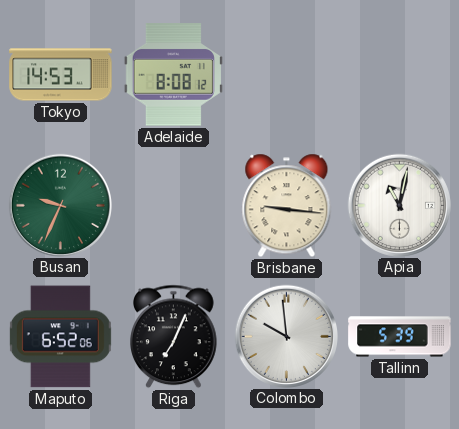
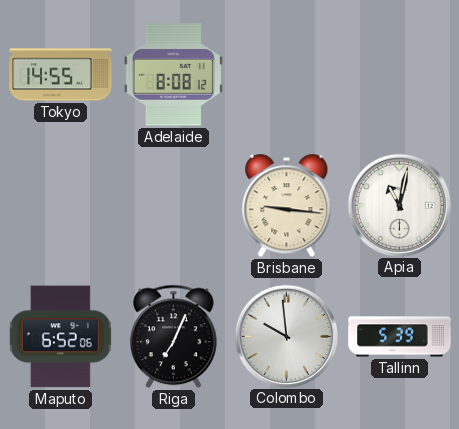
Tokyo: 14:53 -> 14:55
Busan: 9:34 -> none
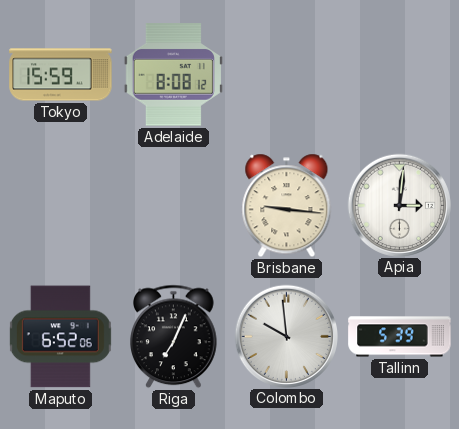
Tokyo: 14:55 -> 15:59
Apia: 11:02 -> 3:01
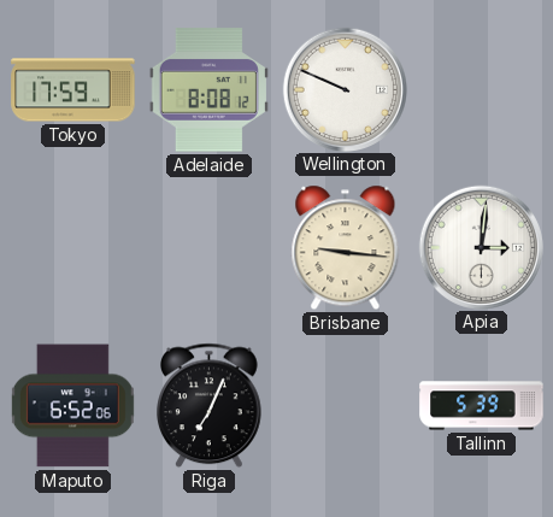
Tokyo: 15:59 -> 17:59
Wellington: none -> 9:49
Colombo: 9:59 -> none
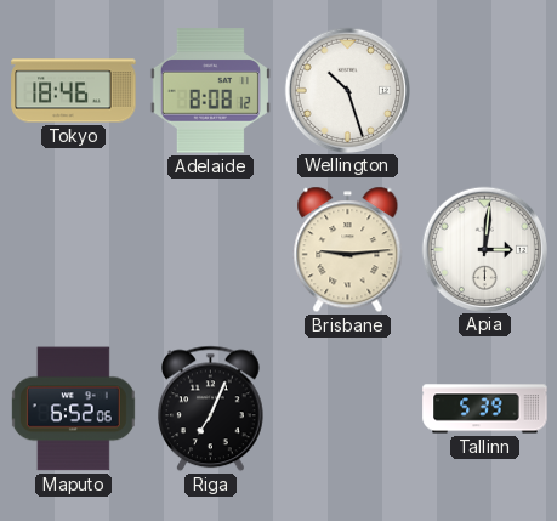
Tokyo: 17:59 -> 18:46
Wellington: 9:49 -> 10:27
Brisbane: 9:16 -> 9:14
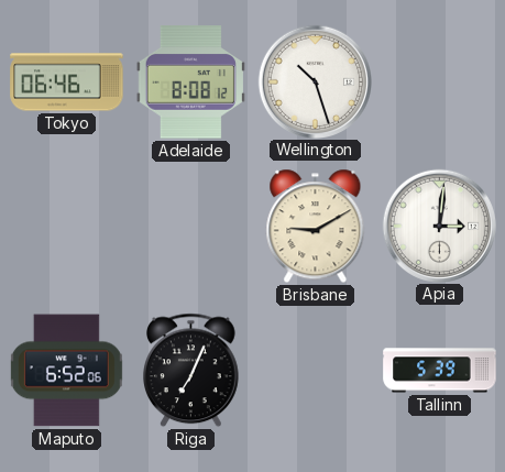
Tokyo: 18:46 -> 06:46
Brisbane: 9:14 -> 9:10
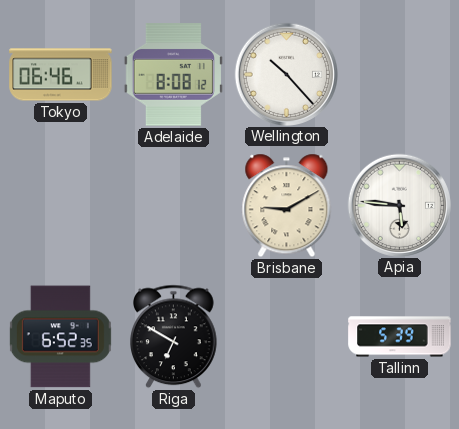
Wellington: 10:27 -> 10:23
Apia: 3:01 -> 5:46
Maputo: 6:52:06 -> 6:52:35
Riga: 7:04 -> 6:50
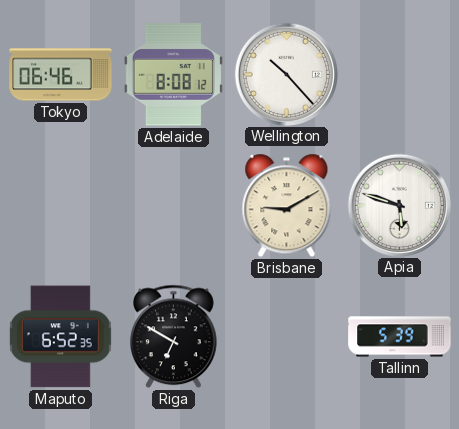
Apia: 5:46 -> 5:48
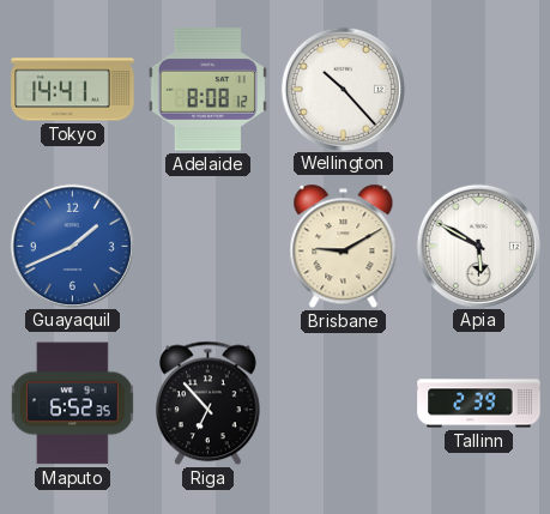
Tokyo: 06:46 -> 14:41
Guayaquil: none -> 1:41
Apia: 5:48 -> 5:50
Riga: 6:50 -> 6:53
Tallinn: 5:39 -> 2:39
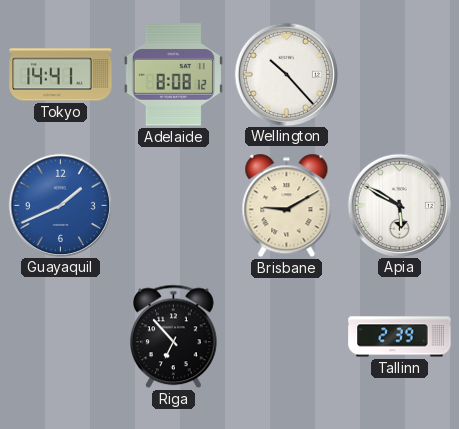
Maputo: 6:52 -> none
